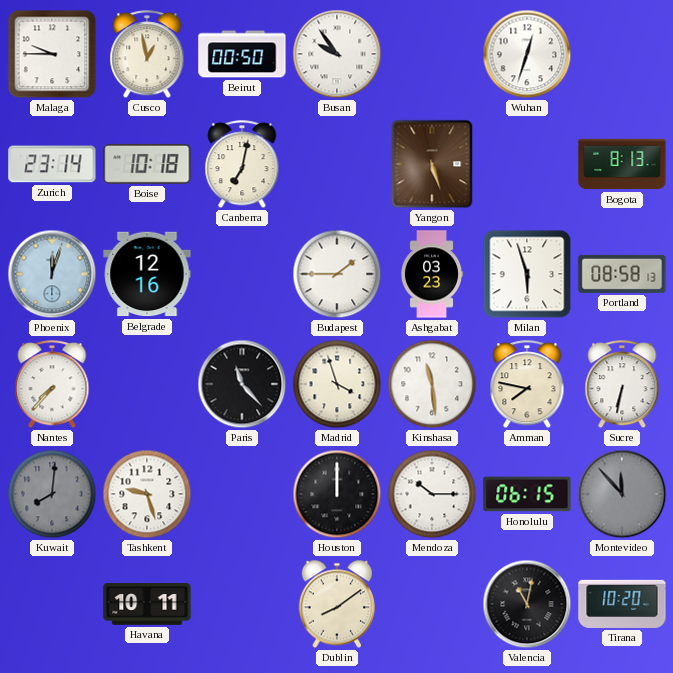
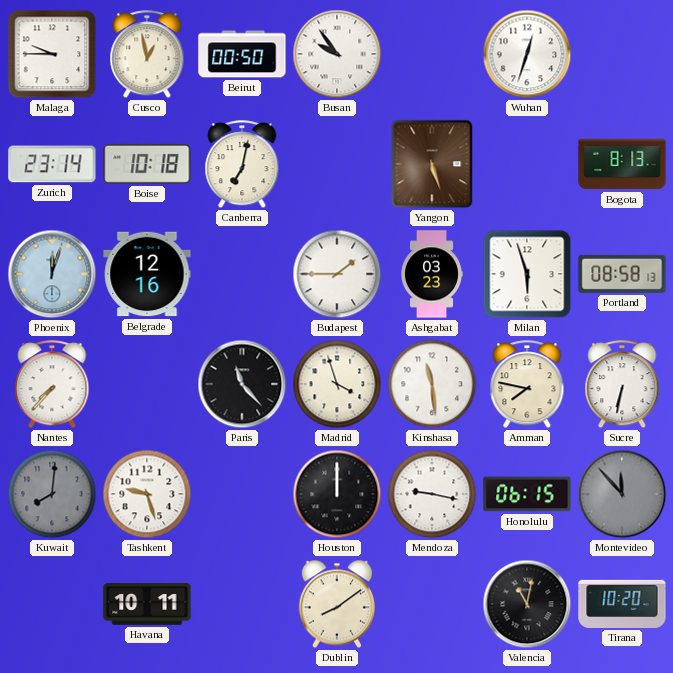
Mendoza: 10:15 -> 9:17
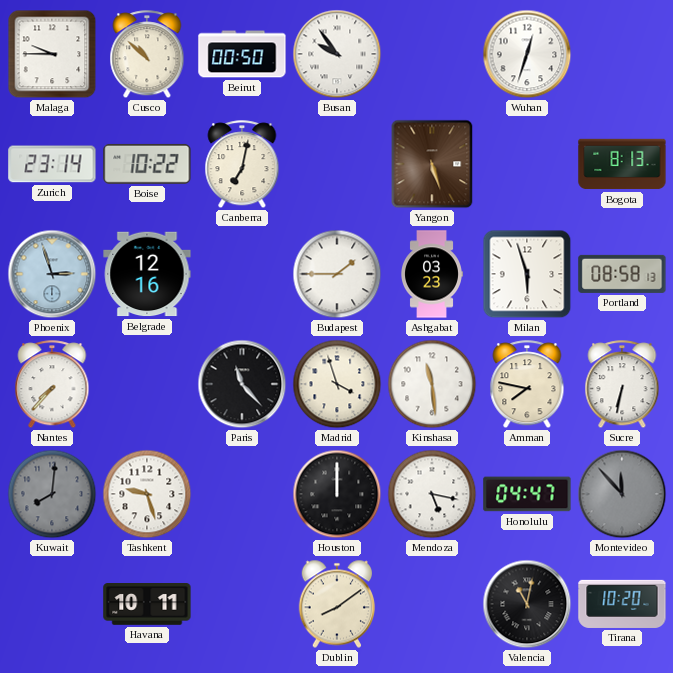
Cusco: 12:58 -> 10:52
Boise: 10:18 -> 10:22
Phoenix: 12:03 -> 2:57
Mendoza: 9:17 -> 5:17
Honolulu: 06:15 -> 04:47
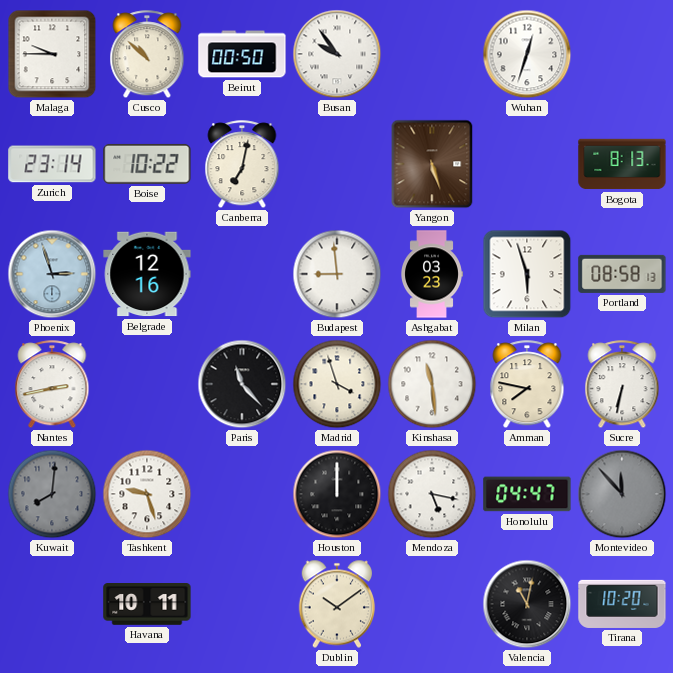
Budapest: 1:45 -> 8:59
Nantes: 7:37 -> 2:43
Dublin: 8:09 -> 10:09
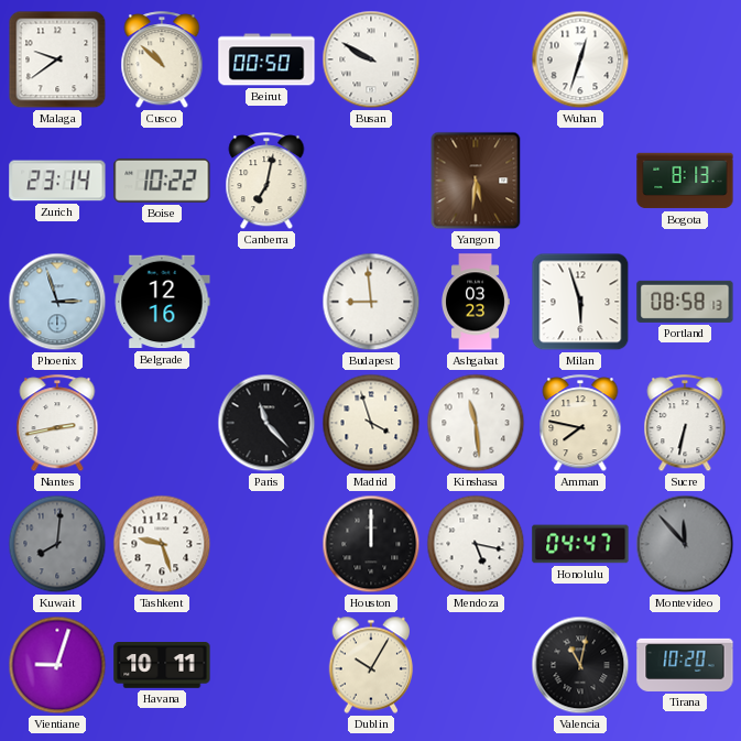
Malaga: 9:45 -> 9:39
Busan: 9:54 -> 9:50
Yangon: 5:27 -> 5:31
Vientiane: none -> 9:03
Dublin: 10:09 -> 10:05
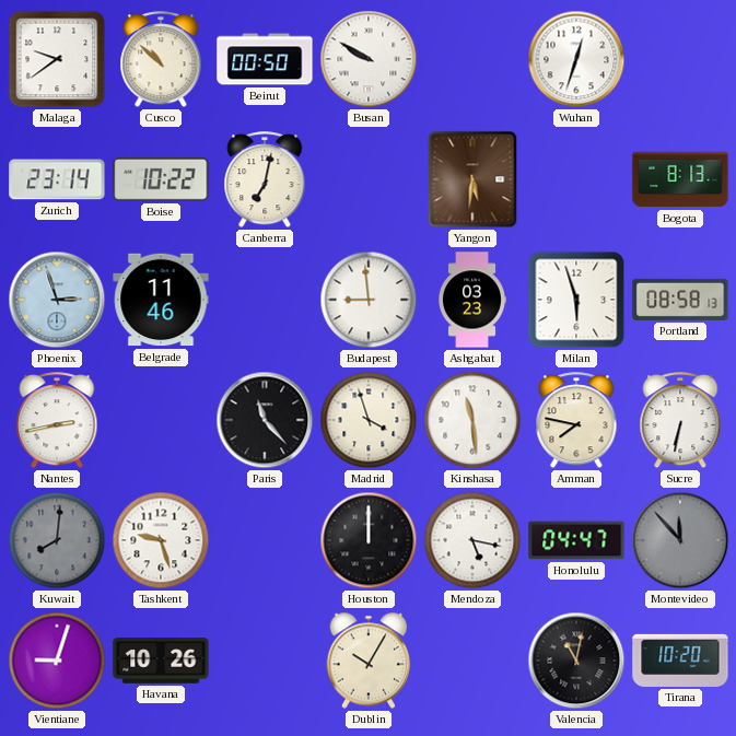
Belgrade: 12:16 -> 11:46
Havana: 10:11 -> 10:26
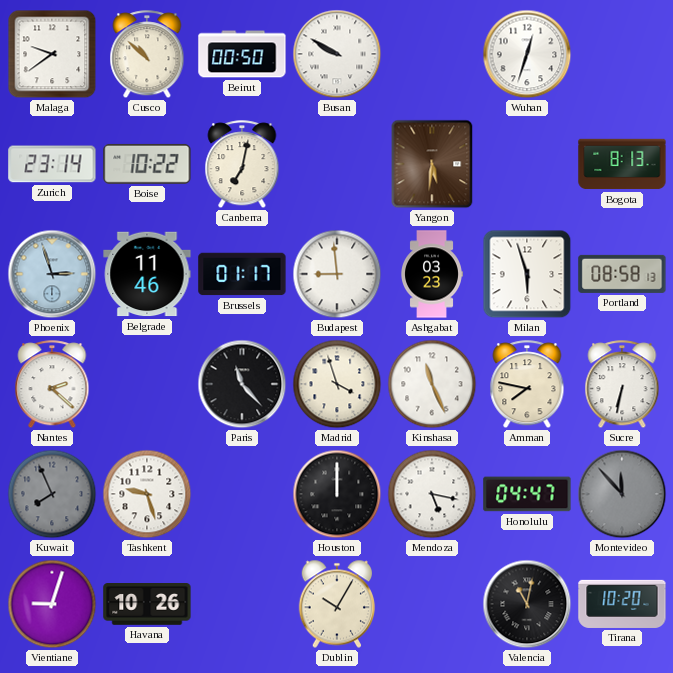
Brussels: none -> 01:17
Nantes: 2:43 -> 2:22
Kinshasa: 11:29 -> 11:26
Kuwait: 8:01 -> 7:56
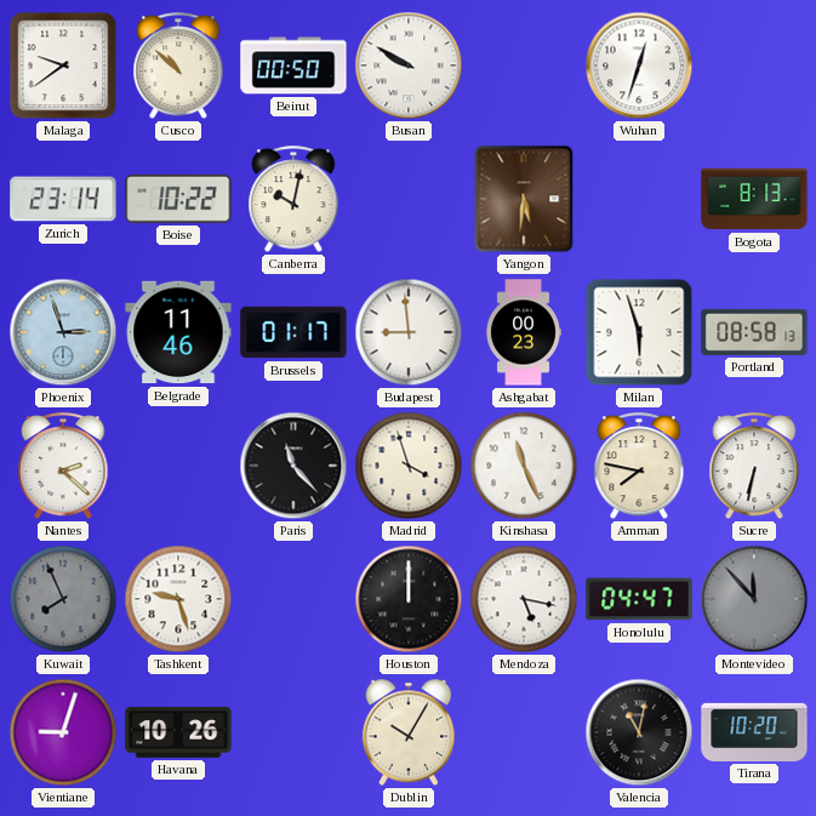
Canberra: 7:02 -> 10:02
Ashgabat: 03:23 -> 00:23
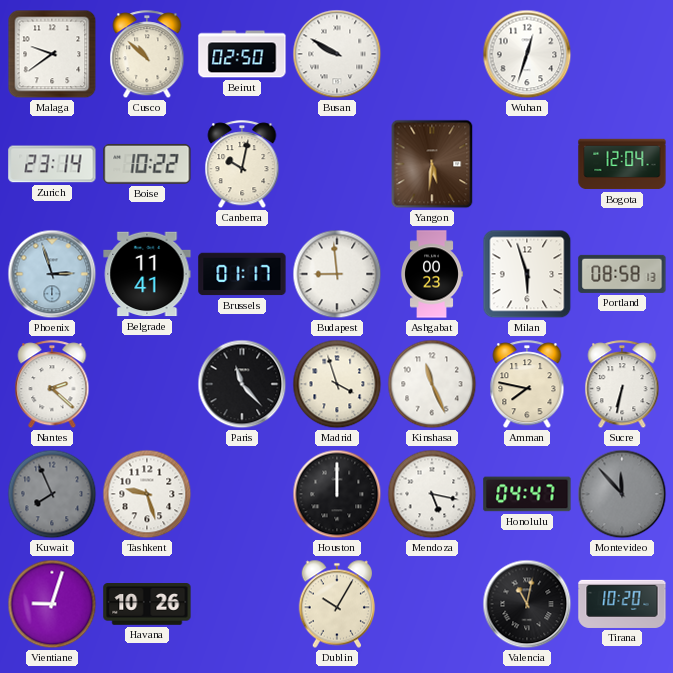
Beirut: 00:50 -> 02:50
Bogota: 8:13 -> 12:04
Belgrade: 11:46 -> 11:41
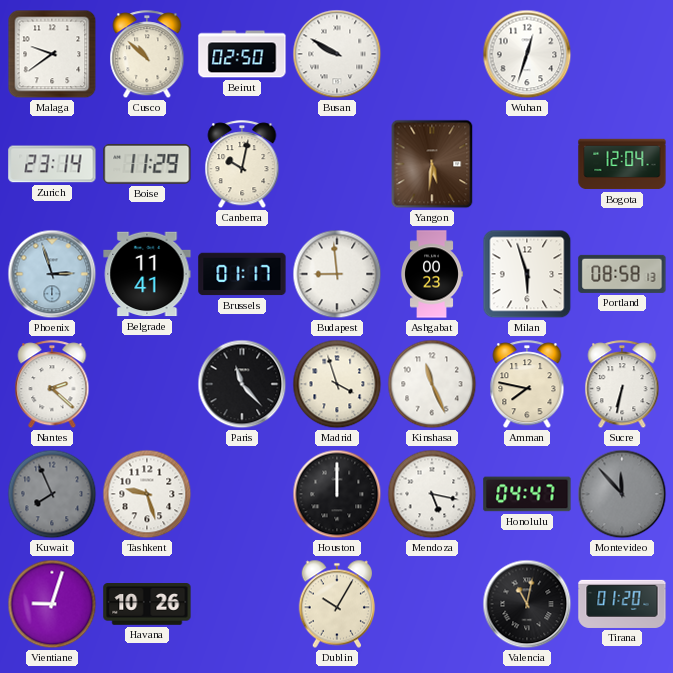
Boise: 10:22 -> 11:29
Tirana: 10:20 -> 01:20
